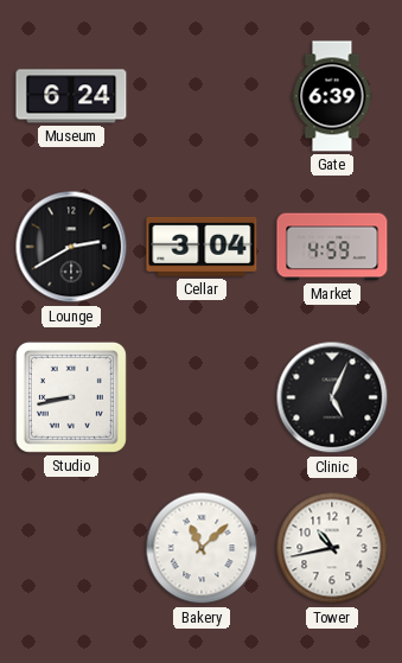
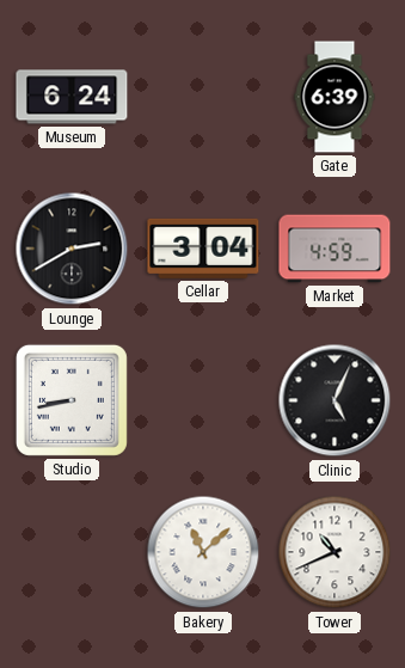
Tower: 10:43 -> 10:41
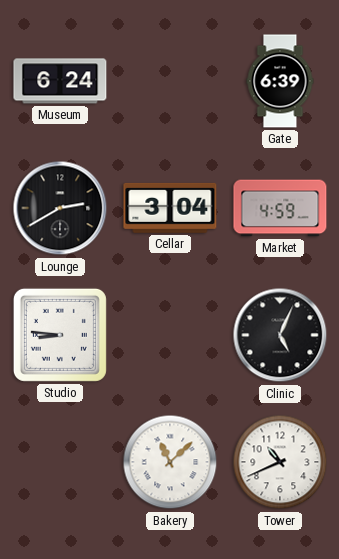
Studio: 8:43 -> 8:46
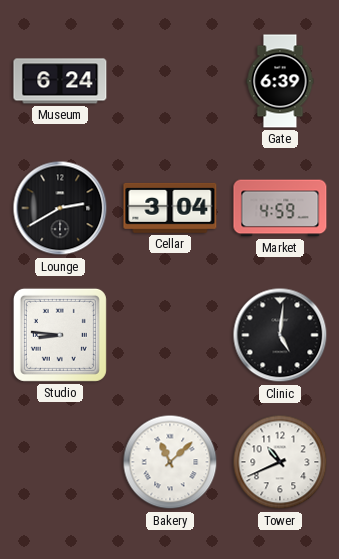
Clinic: 5:04 -> 5:01
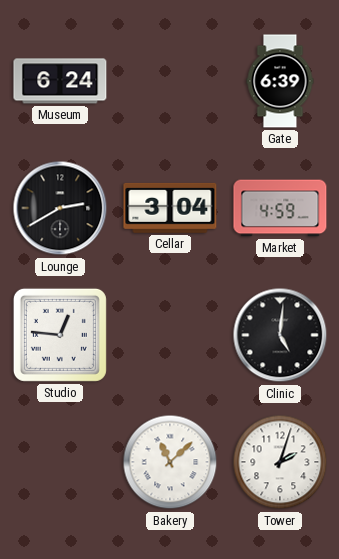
Studio: 8:46 -> 12:46
Tower: 10:41 -> 2:03
